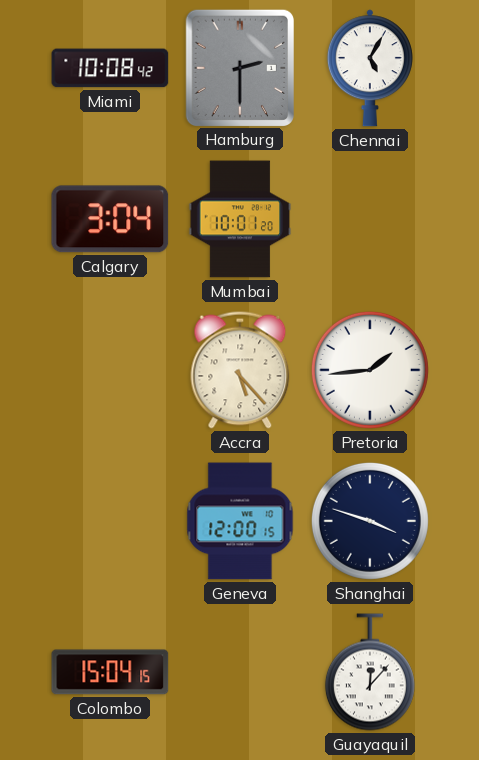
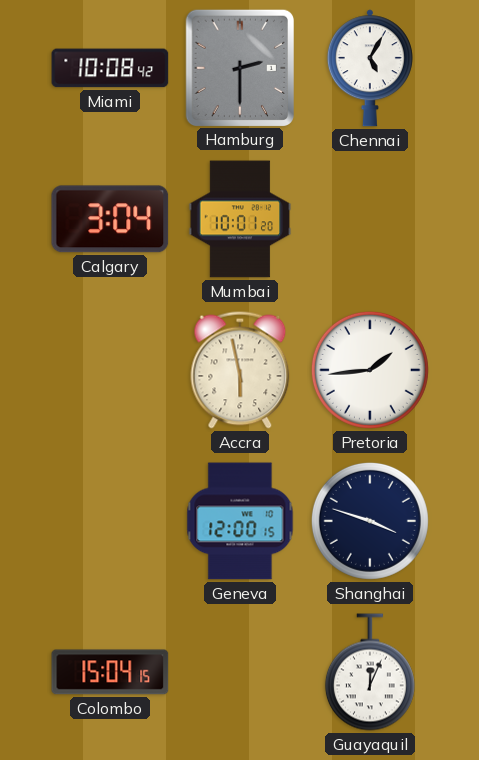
Accra: 5:23 -> 5:58
Guayaquil: 12:07 -> 12:04
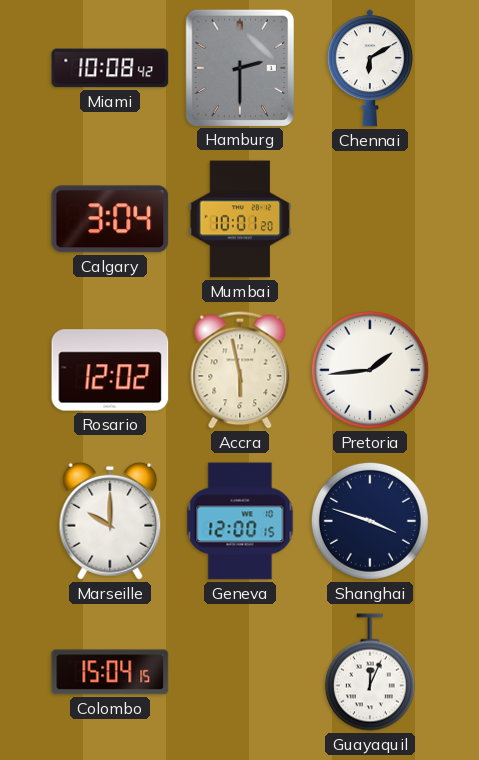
Chennai: 5:05 -> 6:10
Rosario: none -> 12:02
Marseille: none -> 10:00
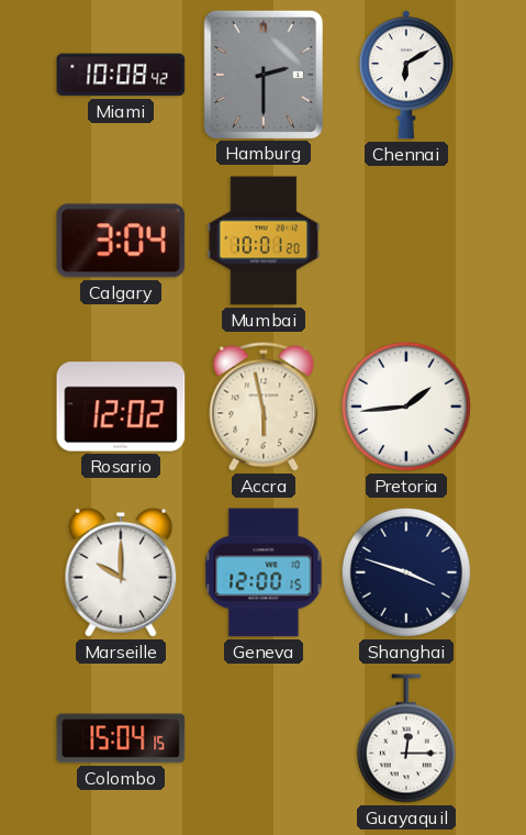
Guayaquil: 12:04 -> 12:15
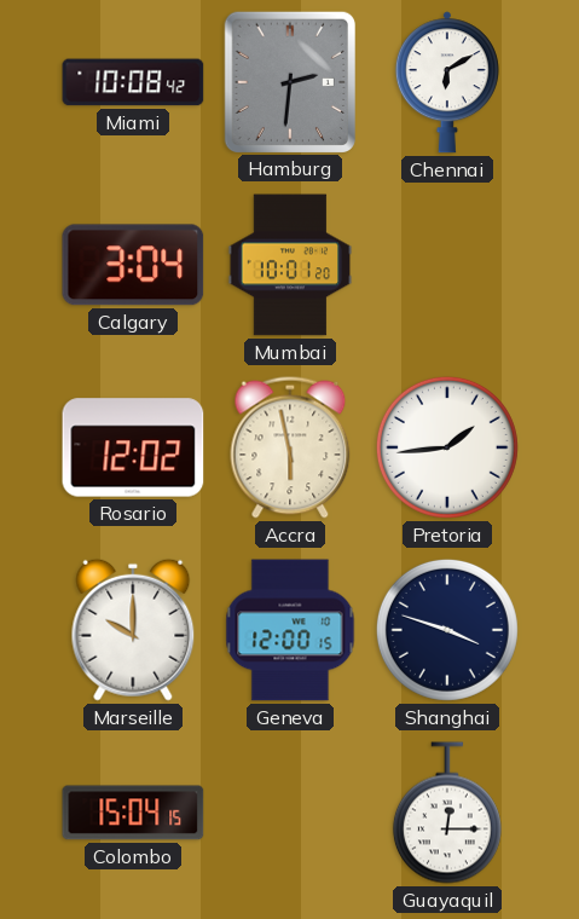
Hamburg: 2:30 -> 2:31
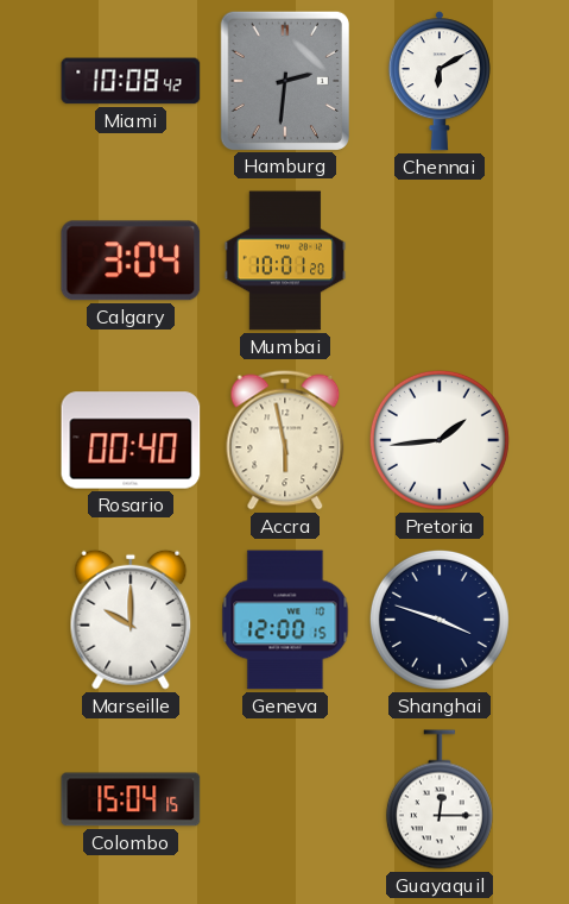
Rosario: 12:02 -> 00:40
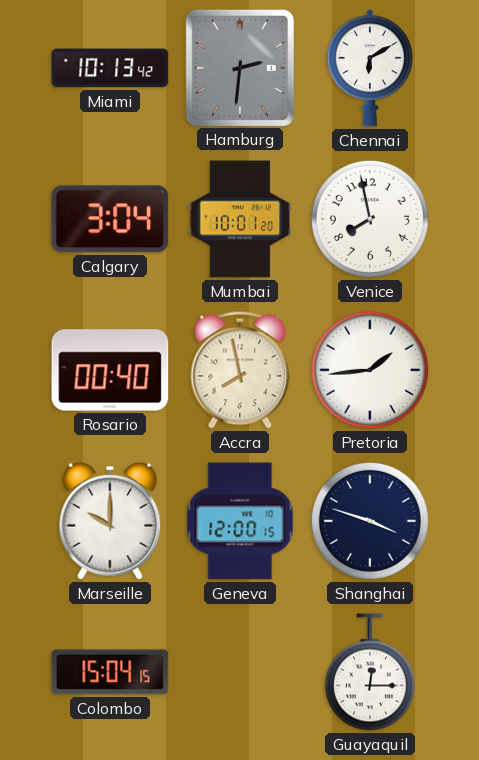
Miami: 10:08 -> 10:13
Venice: none -> 7:58
Accra: 5:58 -> 7:58
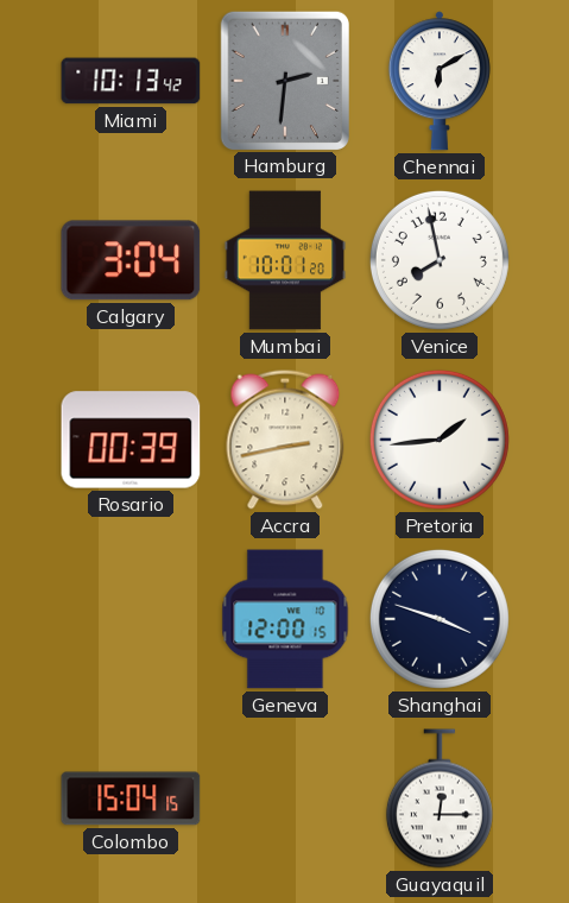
Rosario: 00:40 -> 00:39
Accra: 7:58 -> 2:43
Marseille: 10:00 -> none
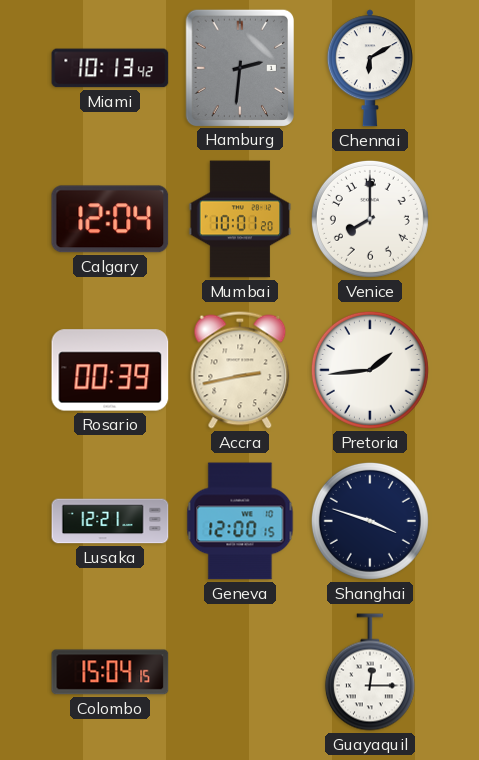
Calgary: 3:04 -> 12:04
Venice: 7:58 -> 8:00
Lusaka: none -> 12:21
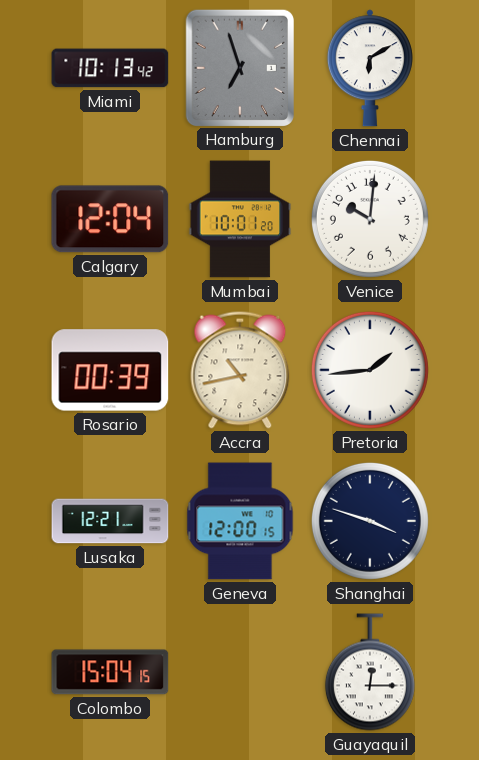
Hamburg: 2:31 -> 6:57
Venice: 8:00 -> 10:01
Accra: 2:43 -> 10:43
